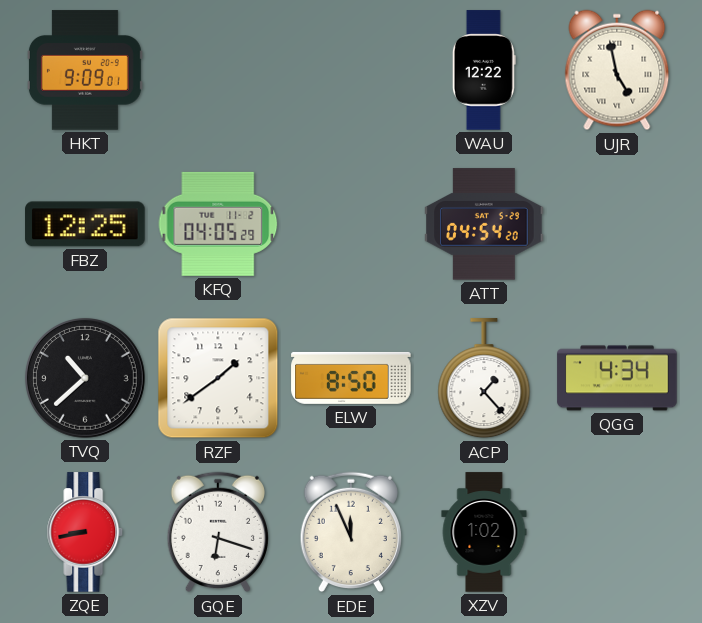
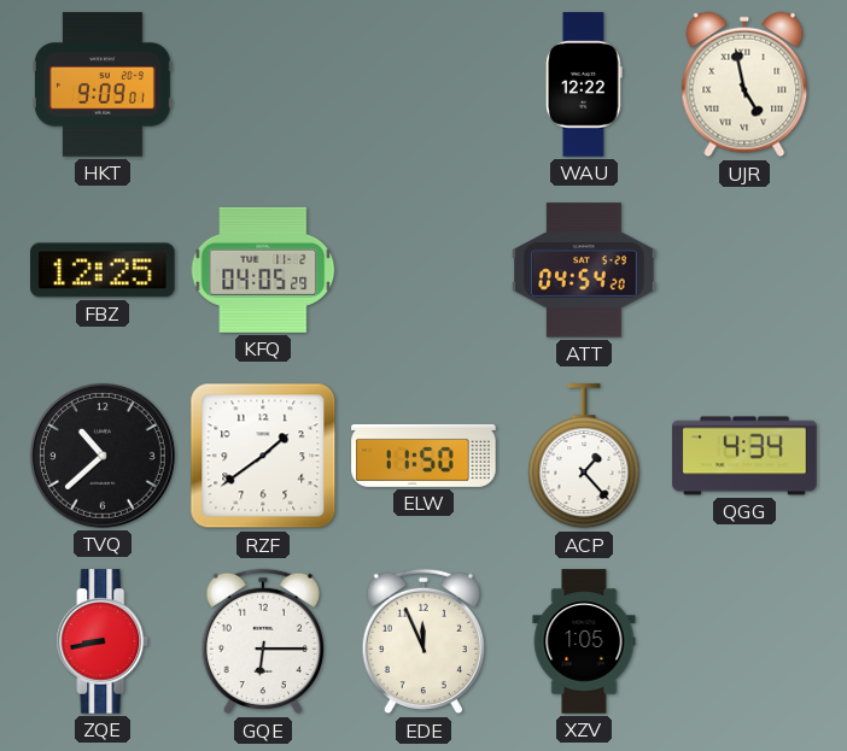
ELW: 8:50 -> 11:50
GQE: 6:18 -> 6:15
XZV: 1:02 -> 1:05
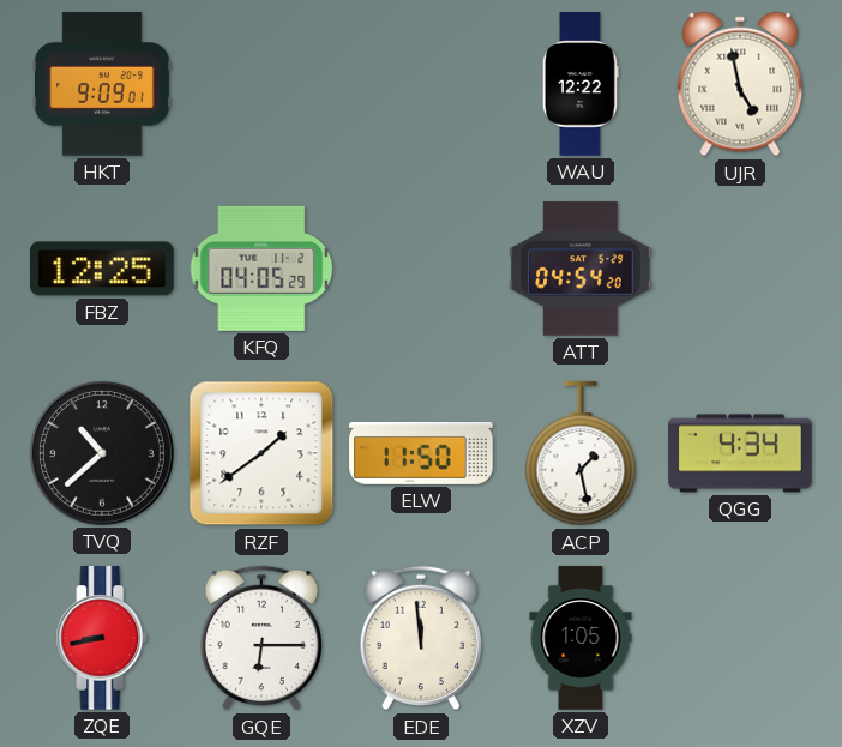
ACP: 1:23 -> 1:28
EDE: 11:56 -> 11:59
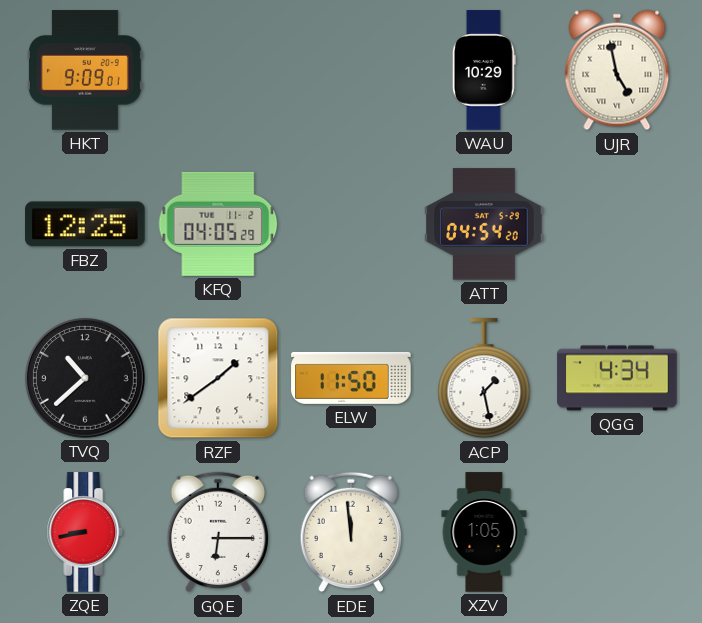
WAU: 12:22 -> 10:29
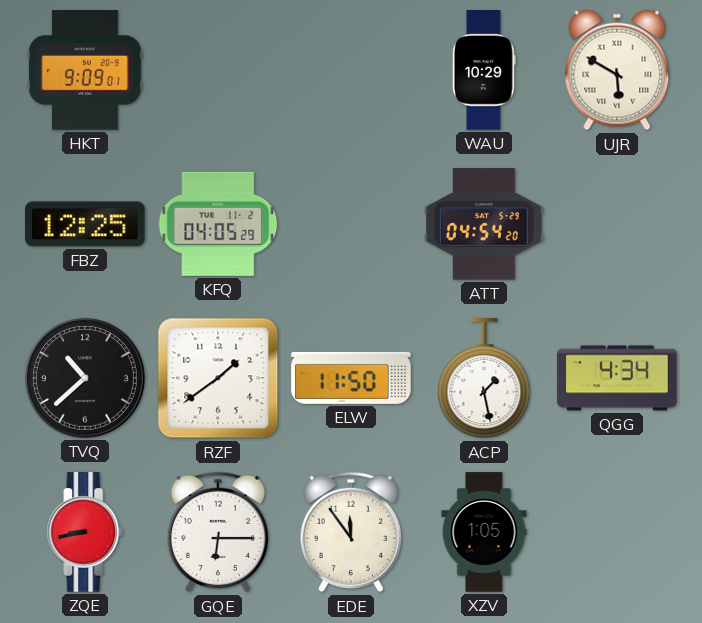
UJR: 4:58 -> 5:50
EDE: 11:59 -> 11:54
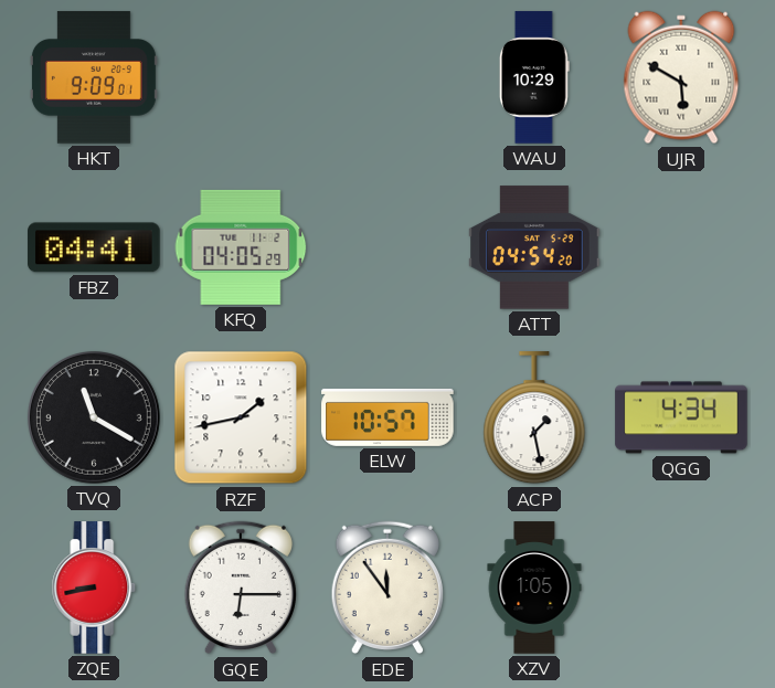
FBZ: 12:25 -> 04:41
TVQ: 10:38 -> 11:20
RZF: 1:39 -> 1:43
ELW: 11:50 -> 10:57
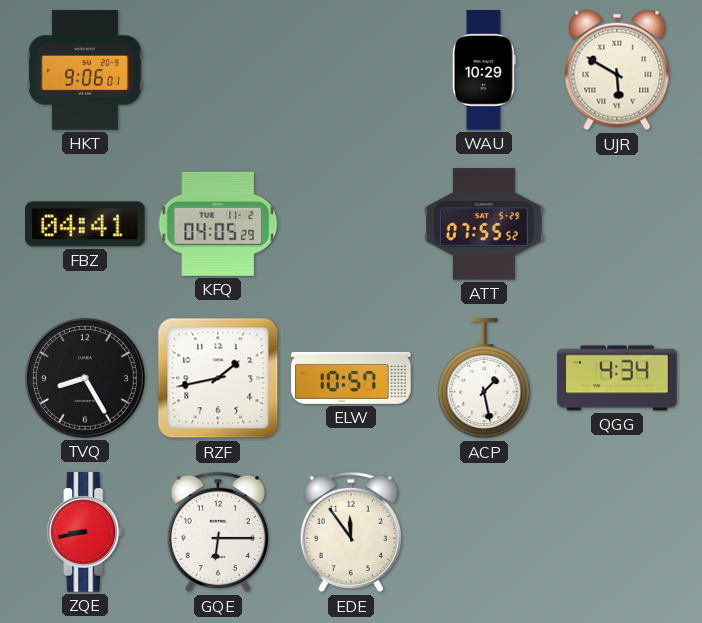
HKT: 9:09 -> 9:06
ATT: 04:54 -> 07:55
TVQ: 11:20 -> 8:25
XZV: 1:05 -> none
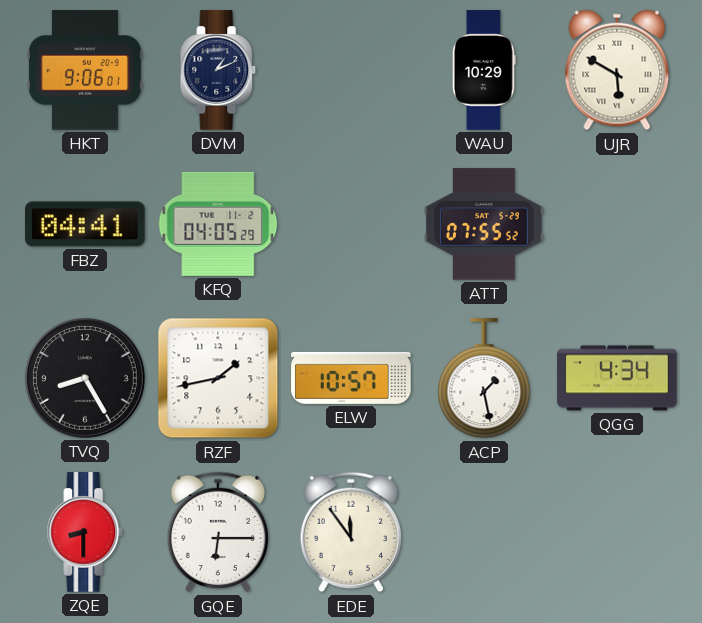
DVM: none -> 1:11
ZQE: 8:43 -> 8:30
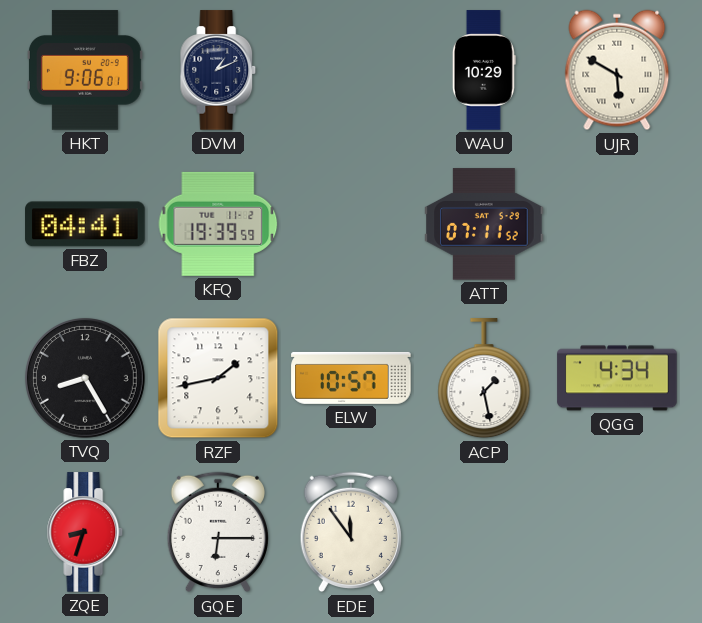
KFQ: 04:05 -> 19:39
ATT: 07:55 -> 07:11
ZQE: 8:30 -> 8:33
